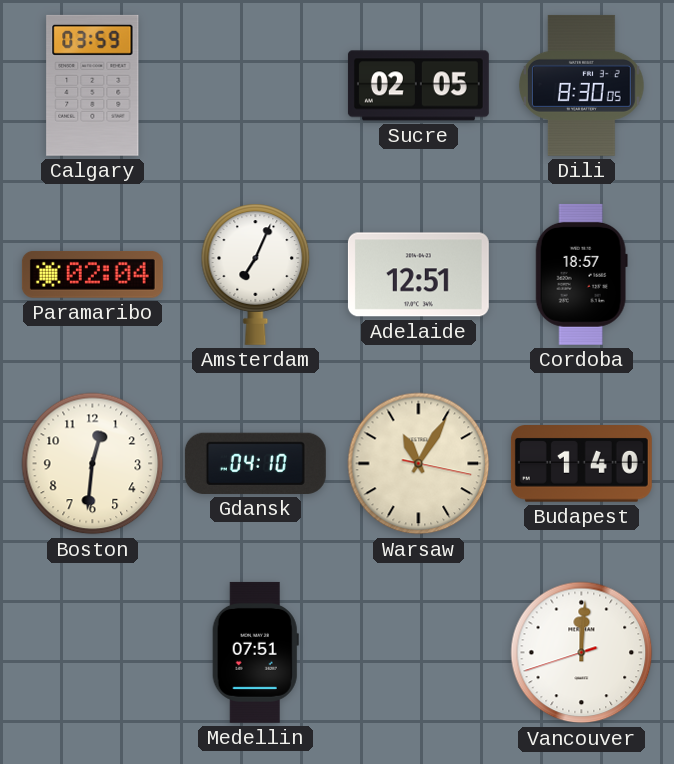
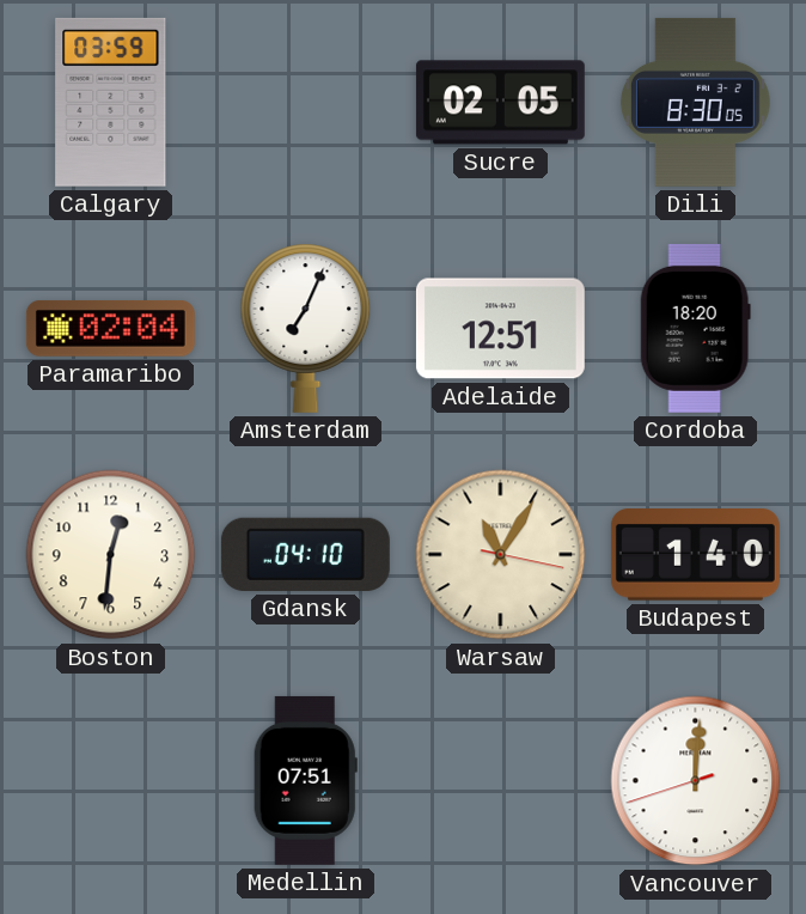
Cordoba: 18:57 -> 18:20
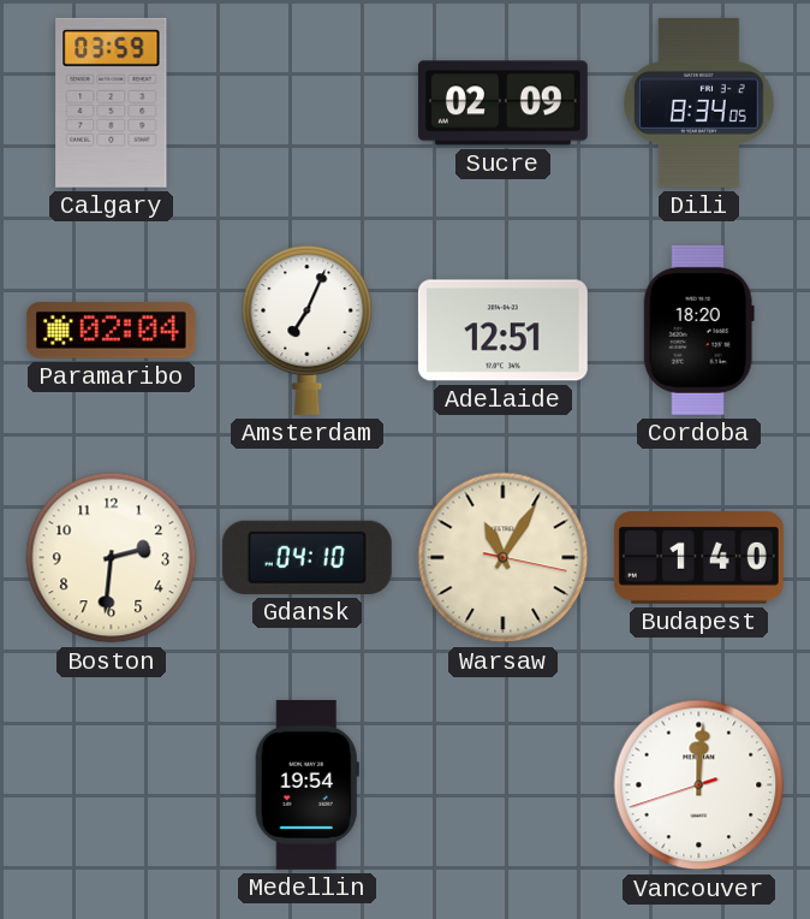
Sucre: 02:05 -> 02:09
Dili: 8:30 -> 8:34
Boston: 12:31 -> 2:31
Medellin: 07:51 -> 19:54
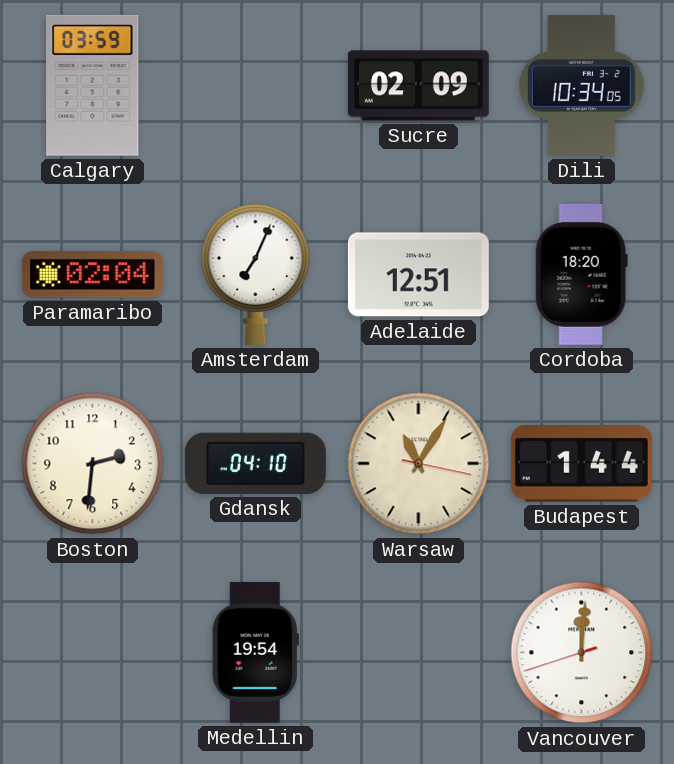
Dili: 8:34 -> 10:34
Budapest: 1:40 -> 1:44
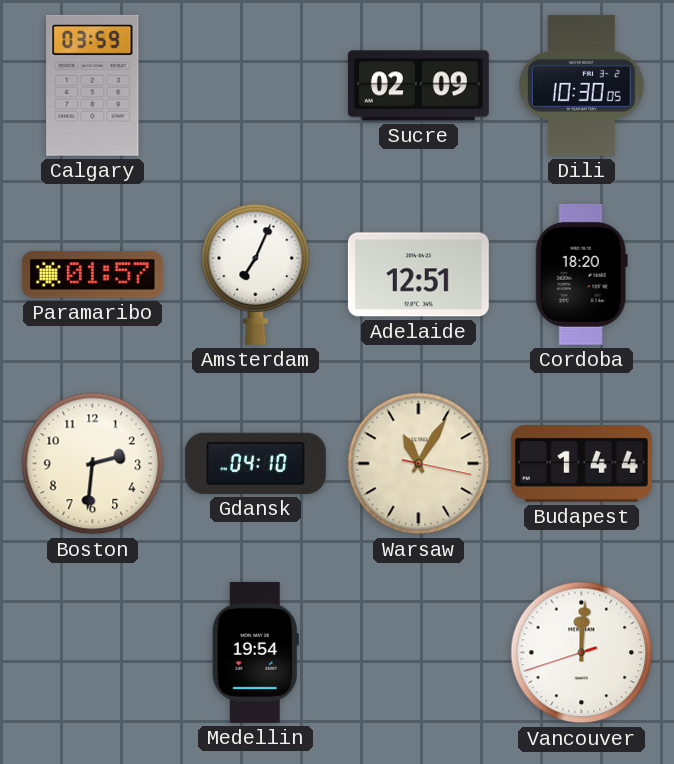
Dili: 10:34 -> 10:30
Paramaribo: 02:04 -> 01:57
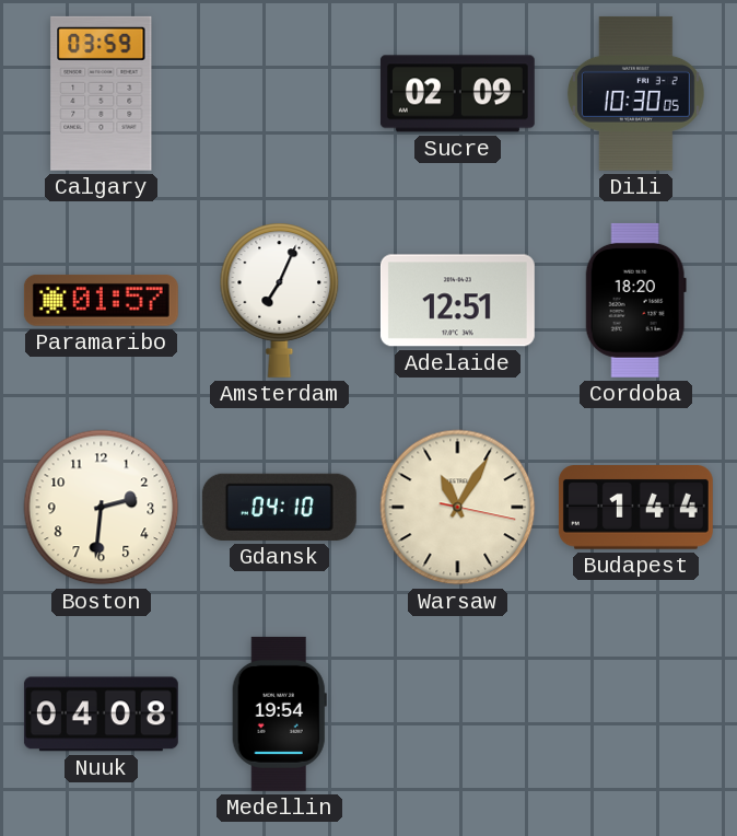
Nuuk: none -> 04:08
Vancouver: 12:00 -> none
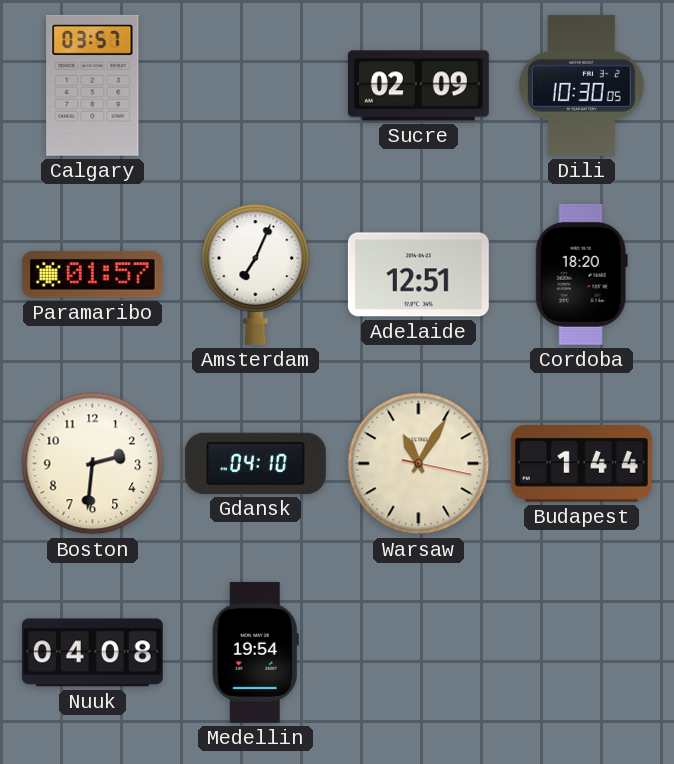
Calgary: 03:59 -> 03:57
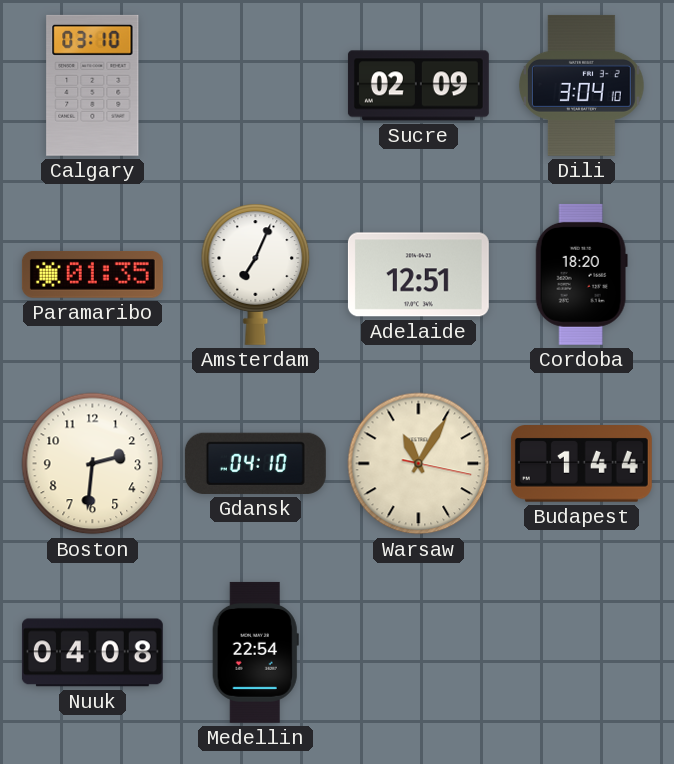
Calgary: 03:57 -> 03:10
Dili: 10:30 -> 3:04
Paramaribo: 01:57 -> 01:35
Medellin: 19:54 -> 22:54
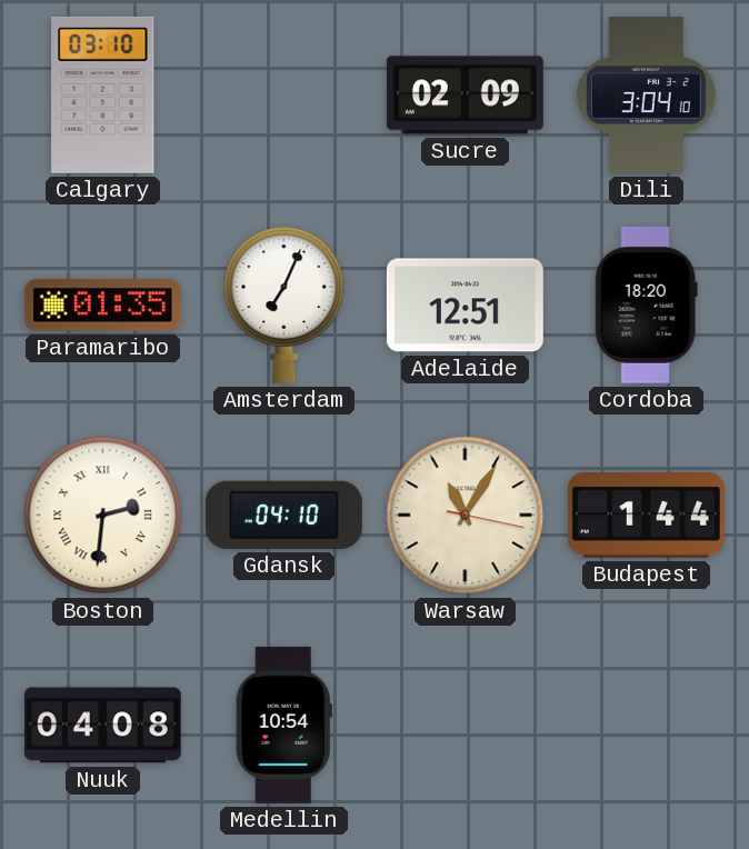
Boston numerals: Arabic -> Roman
Medellin: 22:54 -> 10:54
